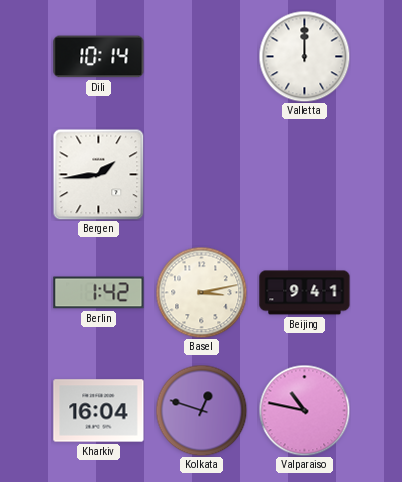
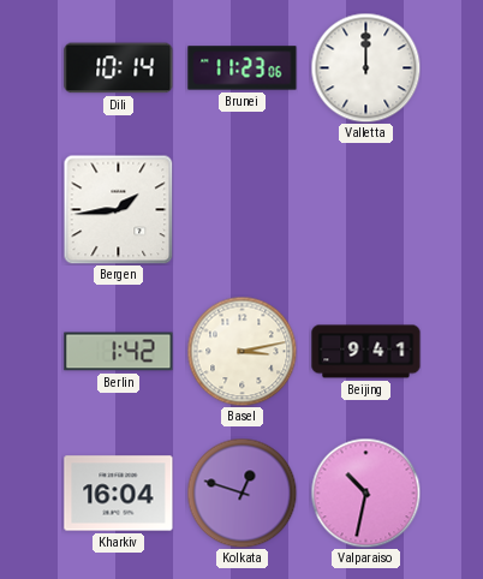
Brunei: none -> 11:23
Valparaiso: 10:47 -> 10:32
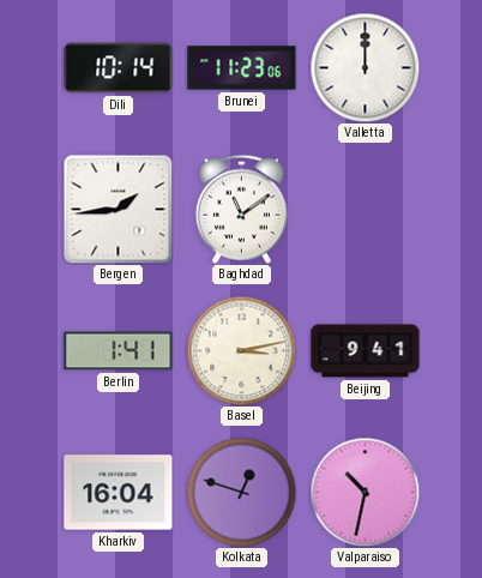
Baghdad: none -> 11:09
Berlin: 1:42 -> 1:41
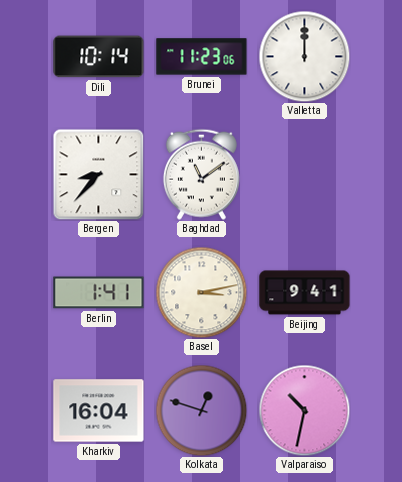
Bergen: 1:44 -> 8:37
